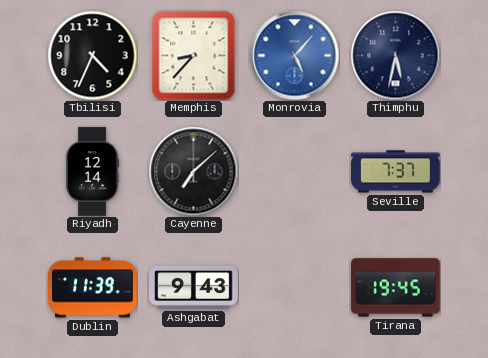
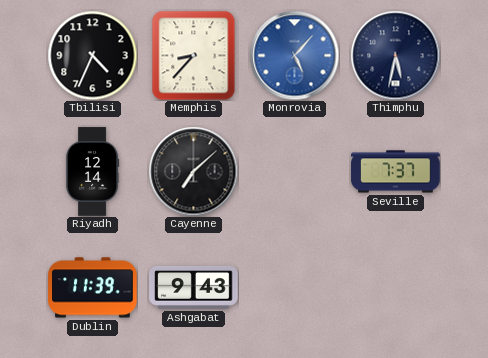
Tirana: 19:45 -> none
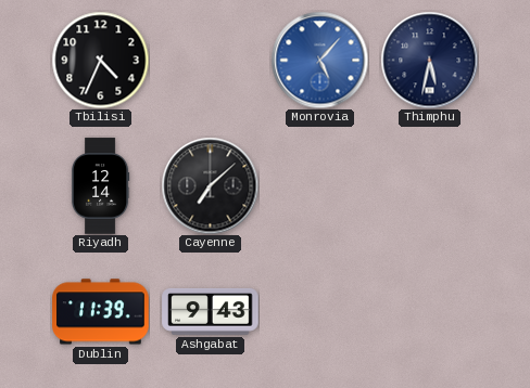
Memphis: 8:37 -> none
Seville: 7:37 -> none
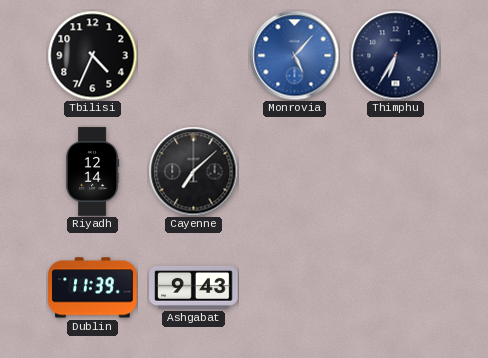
Thimphu: 5:32 -> 6:35
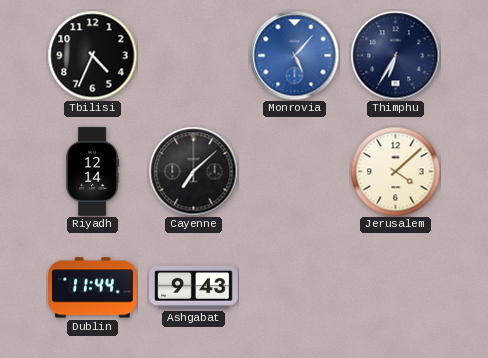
Jerusalem: none -> 4:08
Dublin: 11:39 -> 11:44
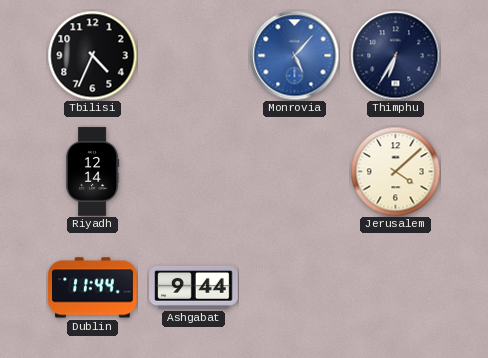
Cayenne: 7:08 -> none
Ashgabat: 9:43 -> 9:44
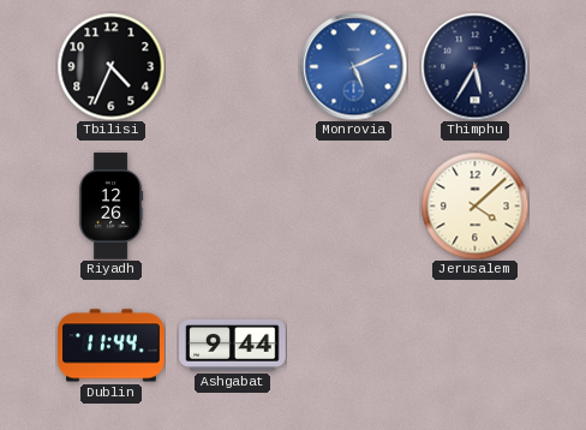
Monrovia: 5:07 -> 5:11
Thimphu: 6:35 -> 5:35
Riyadh: 12:14 -> 12:26
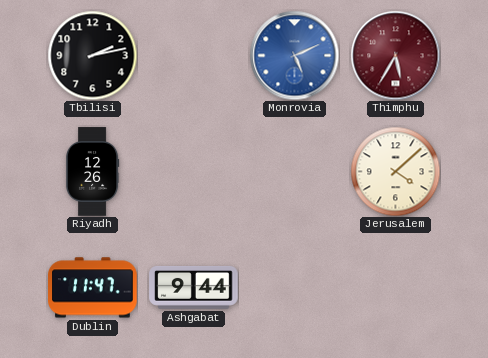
Tbilisi: 4:34 -> 2:13
Thimphu dial: navy -> burgundy
Dublin: 11:44 -> 11:47
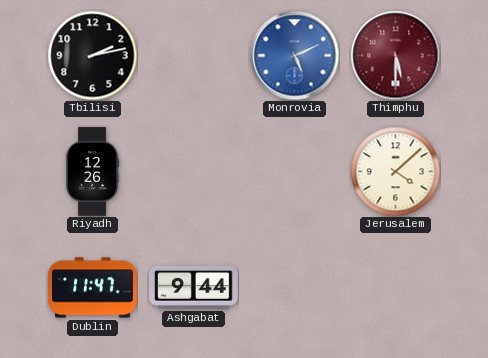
Thimphu: 5:35 -> 5:30
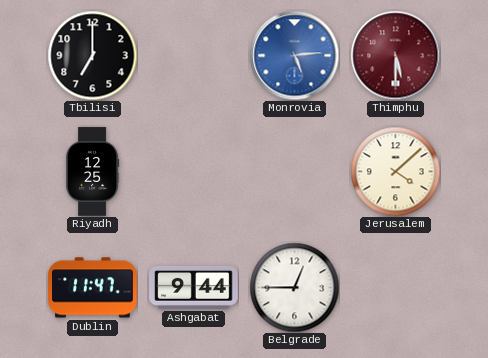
Tbilisi: 2:13 -> 7:00
Monrovia: 5:11 -> 5:14
Riyadh: 12:26 -> 12:25
Belgrade: none -> 12:45
